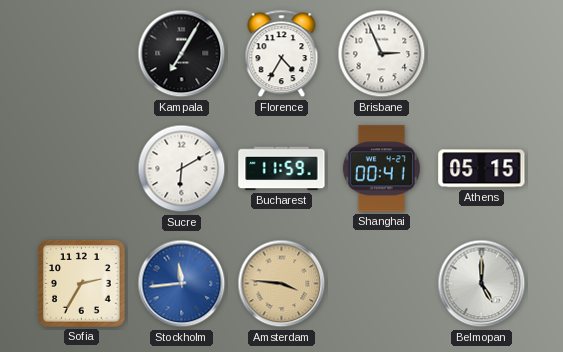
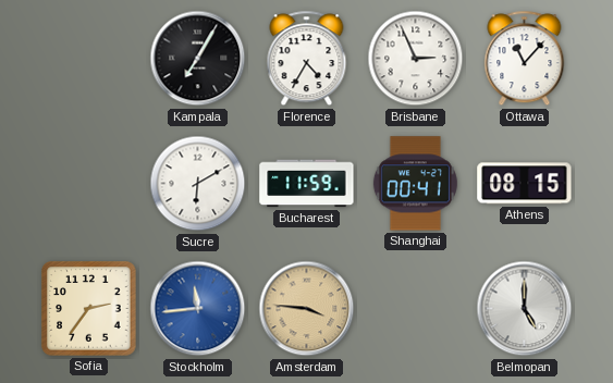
Ottawa: none -> 11:07
Athens: 05:15 -> 08:15
Sofia: 2:35 -> 2:36
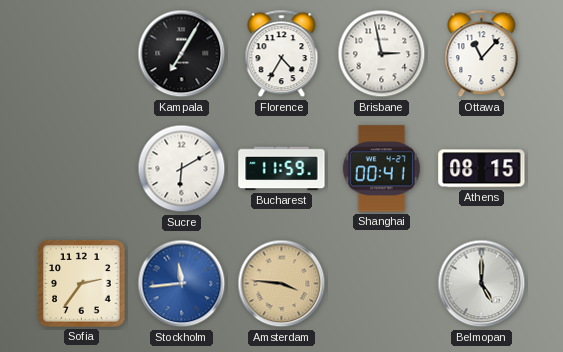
Brisbane: 2:56 -> 2:58
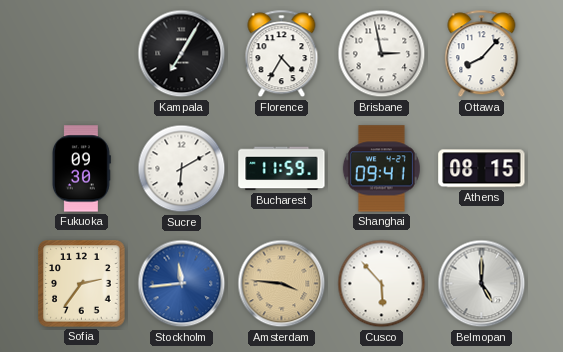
Ottawa: 11:07 -> 8:07
Fukuoka: none -> 09:30
Shanghai: 00:41 -> 09:41
Cusco: none -> 5:53
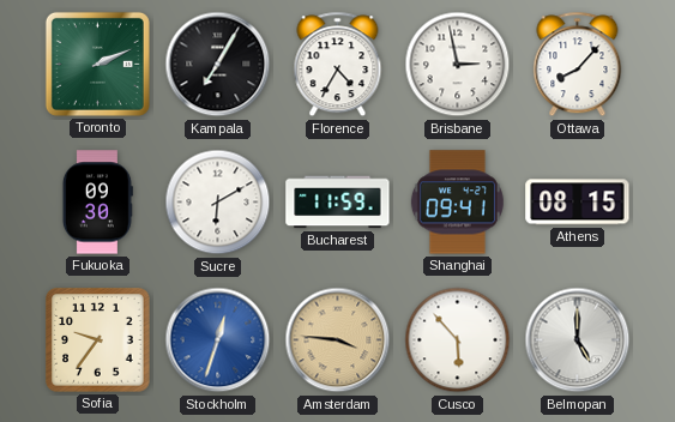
Toronto: none -> 2:11
Sofia: 2:36 -> 9:36
Stockholm: 11:44 -> 12:33
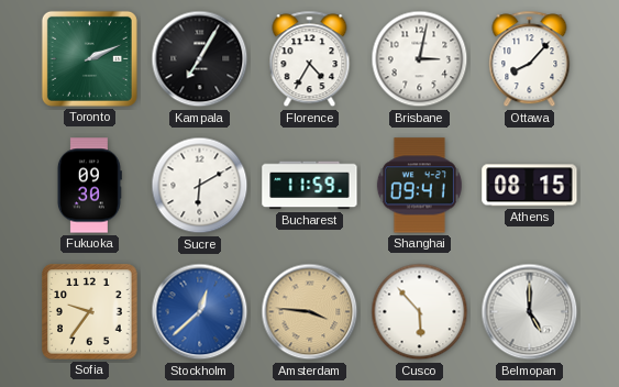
Brisbane: 2:58 -> 3:02
Stockholm: 12:33 -> 12:38
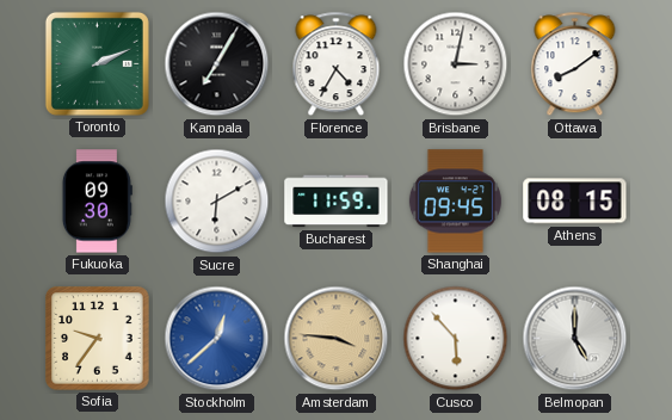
Ottawa: 8:07 -> 8:09
Shanghai: 09:41 -> 09:45
